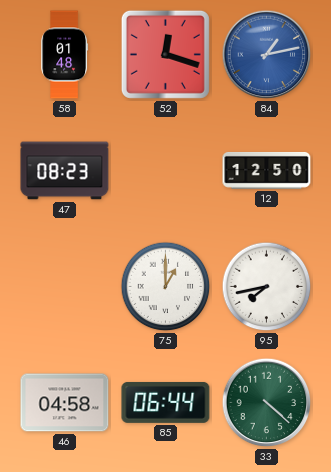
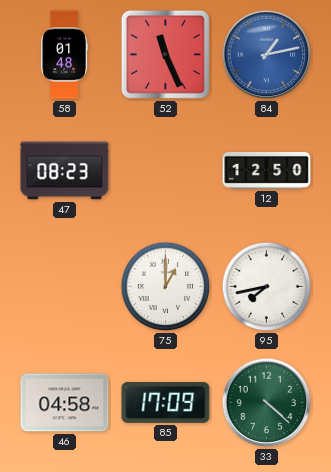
52: 12:18 -> 11:26
85: 06:44 -> 17:09
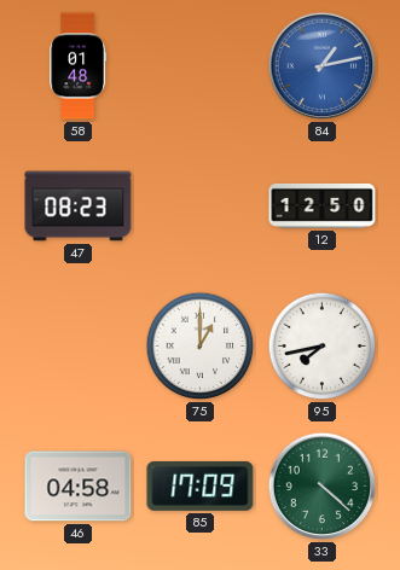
52: 11:26 -> none
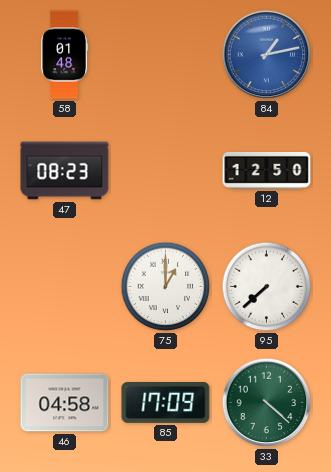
95: 7:43 -> 7:38
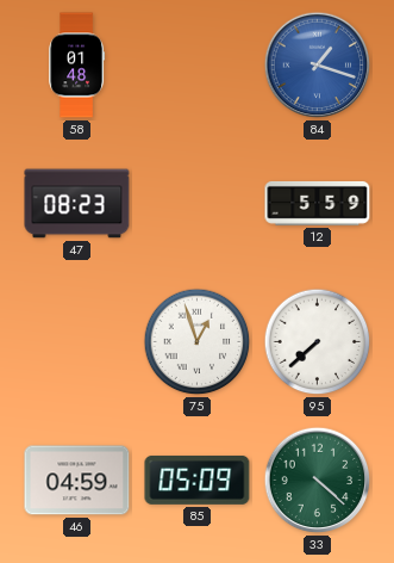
84: 1:13 -> 1:18
12: 12:50 -> 5:59
75: 1:00 -> 12:57
46: 04:58 -> 04:59
85: 17:09 -> 05:09
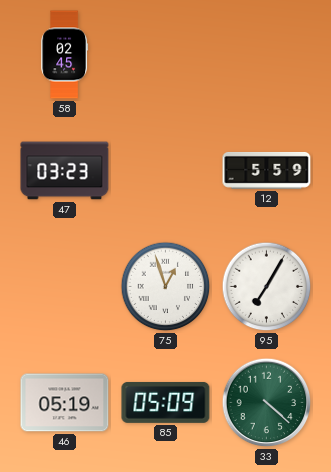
58: 01:48 -> 02:45
84: 1:18 -> none
47: 08:23 -> 03:23
95: 7:38 -> 7:05
46: 04:59 -> 05:19
